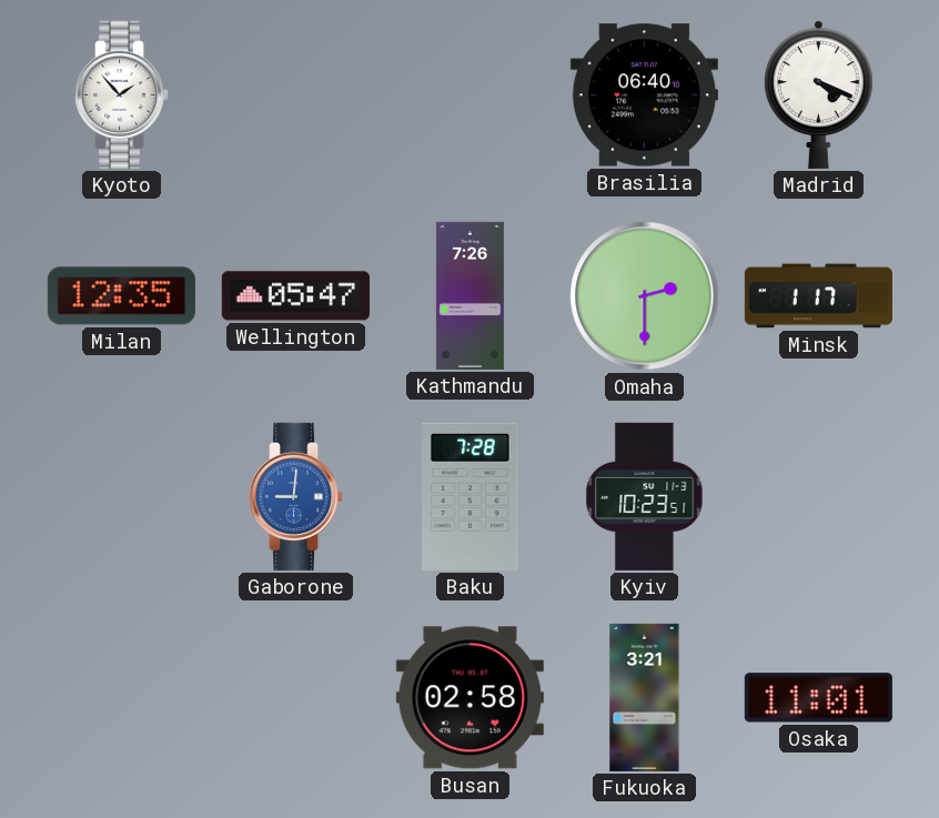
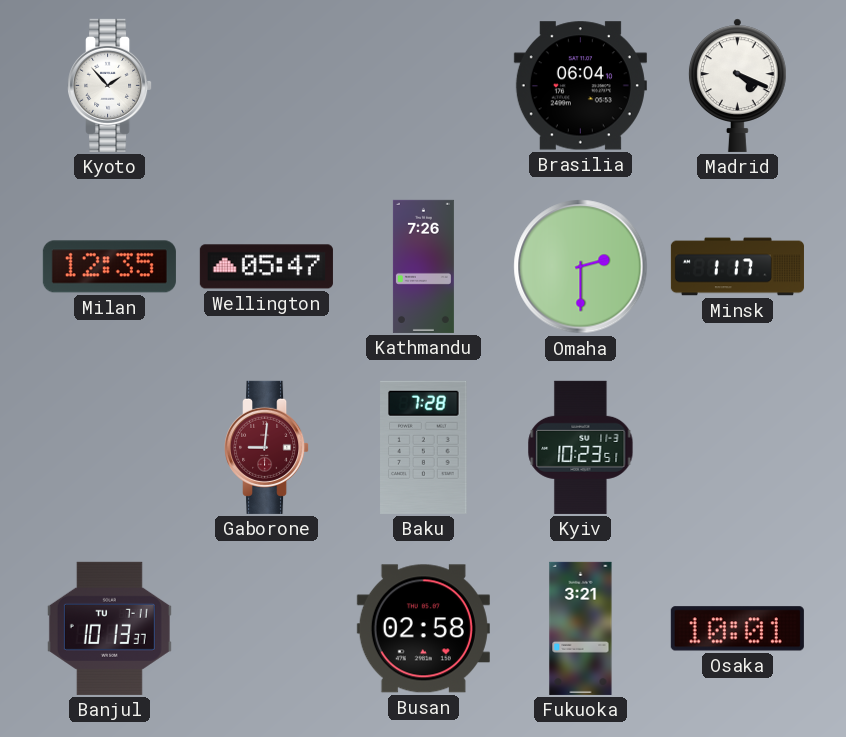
Brasilia: 06:40 -> 06:04
Gaborone dial: blue -> burgundy
Banjul: none -> 10:13
Osaka: 11:01 -> 10:01
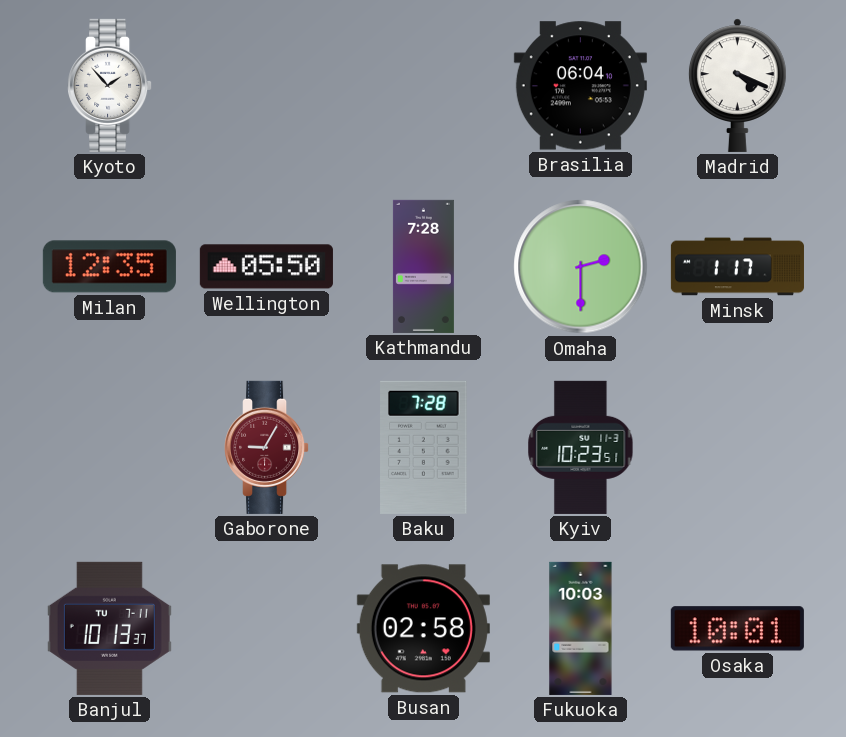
Wellington: 05:47 -> 05:50
Kathmandu: 7:26 -> 7:28
Gaborone: 9:01 -> 9:05
Fukuoka: 3:21 -> 10:03
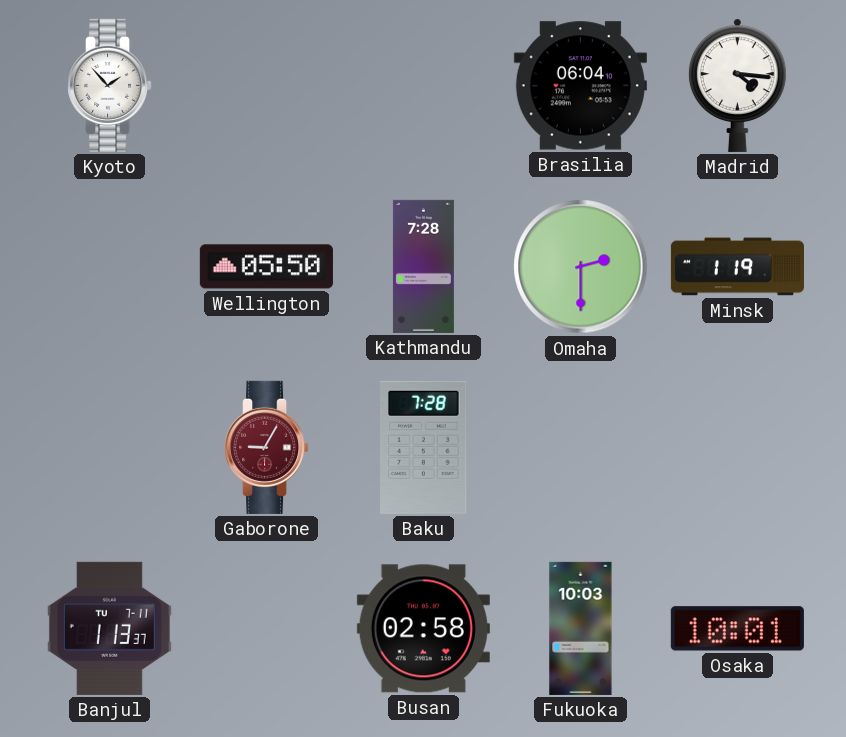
Madrid: 4:19 -> 4:16
Milan: 12:35 -> none
Minsk: 1:17 -> 1:19
Kyiv: 10:23 -> none
Banjul: 10:13 -> 1:13
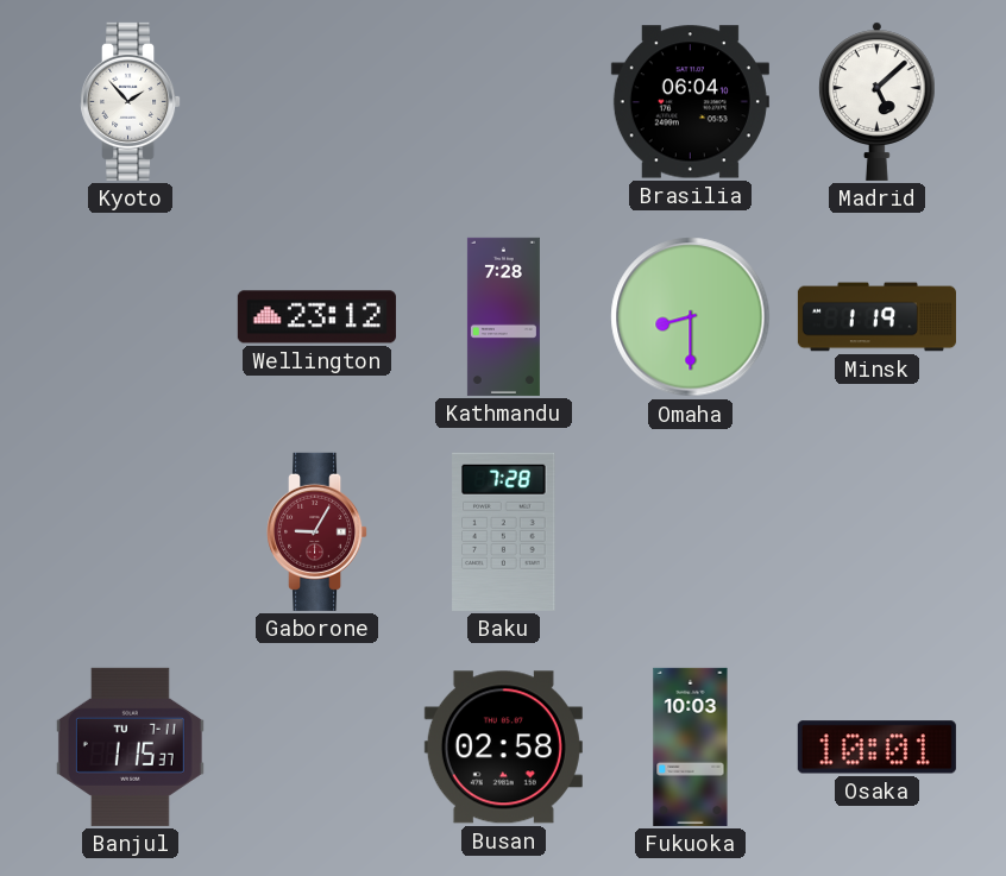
Madrid: 4:16 -> 5:08
Wellington: 05:50 -> 23:12
Omaha: 2:30 -> 8:30
Banjul: 1:13 -> 1:15
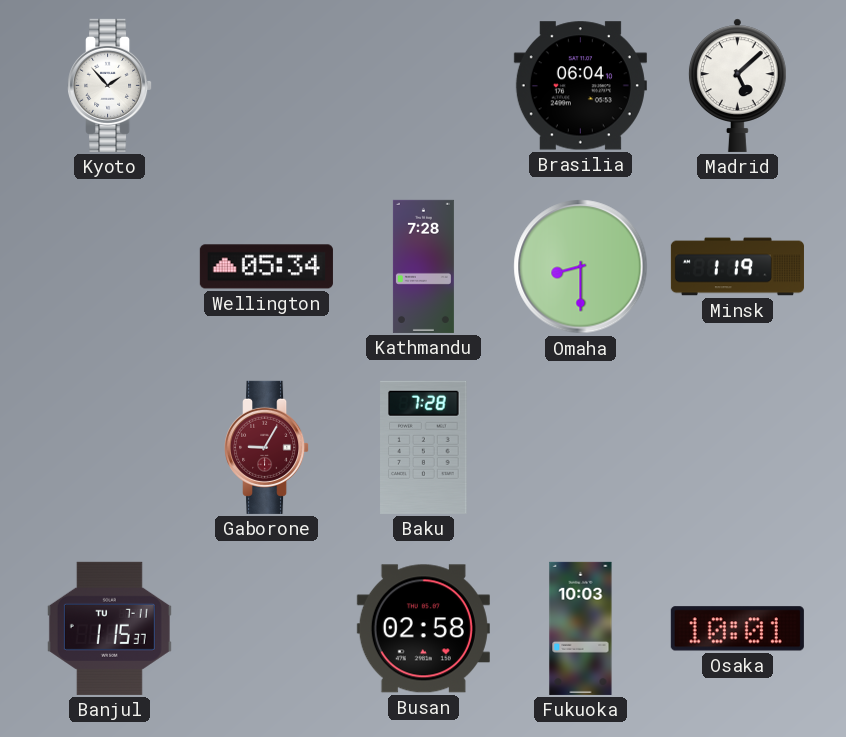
Wellington: 23:12 -> 05:34
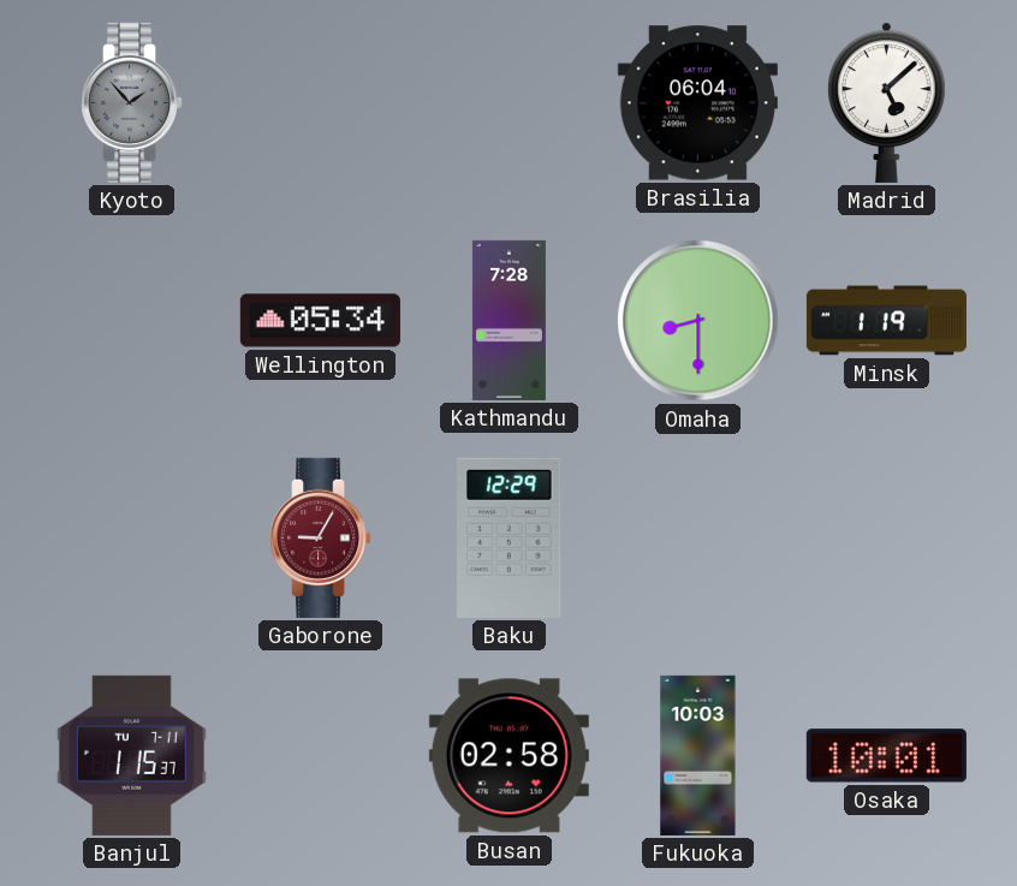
Kyoto dial: white -> grey
Baku: 7:28 -> 12:29
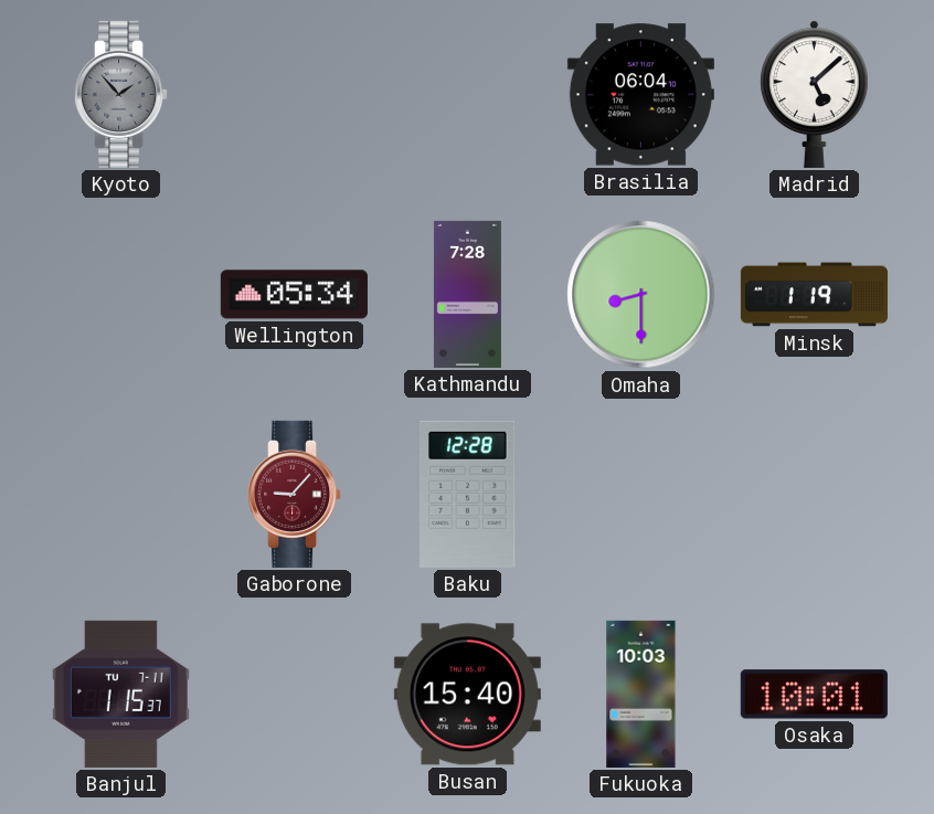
Gaborone: 9:05 -> 9:07
Baku: 12:29 -> 12:28
Busan: 02:58 -> 15:40
